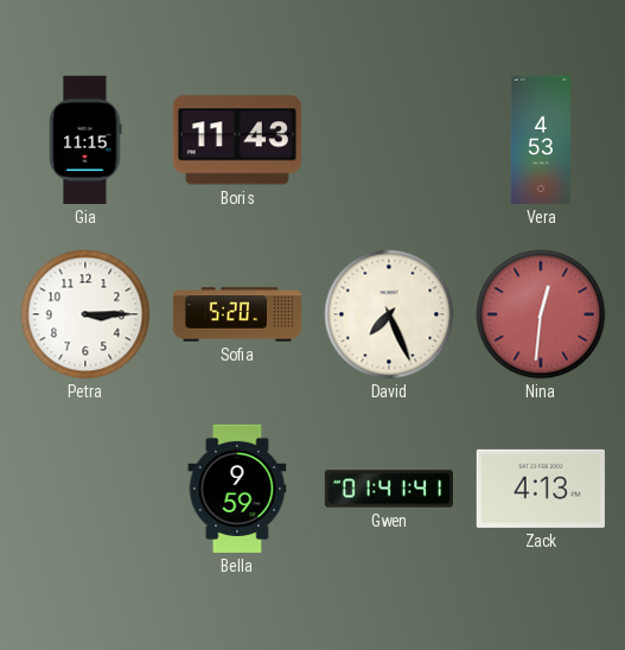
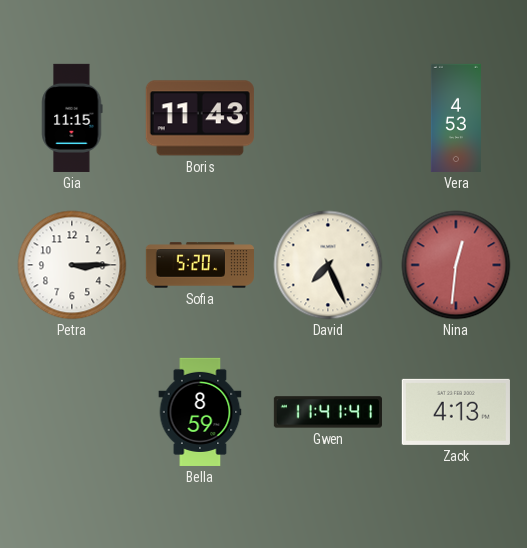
Bella: 9:59 -> 8:59
Gwen: 01:41 -> 11:41
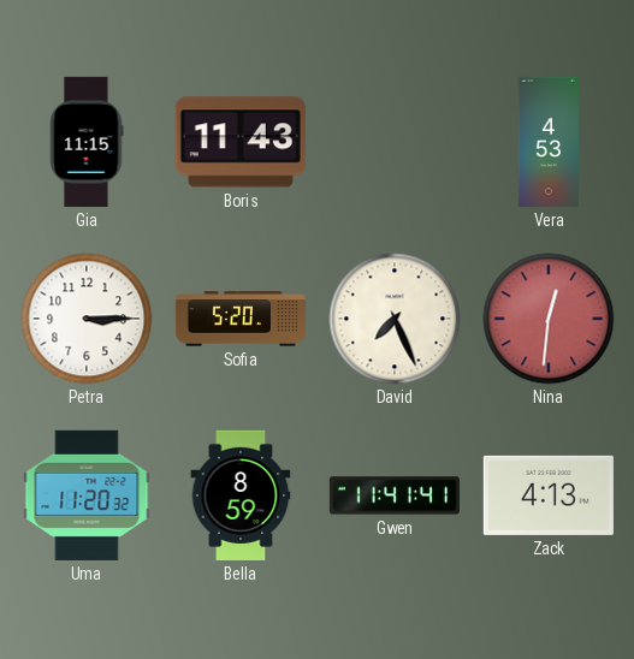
Uma: none -> 11:20
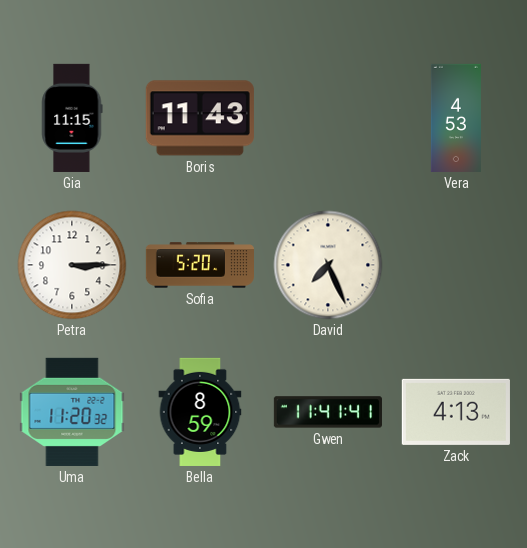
Nina: 12:31 -> none
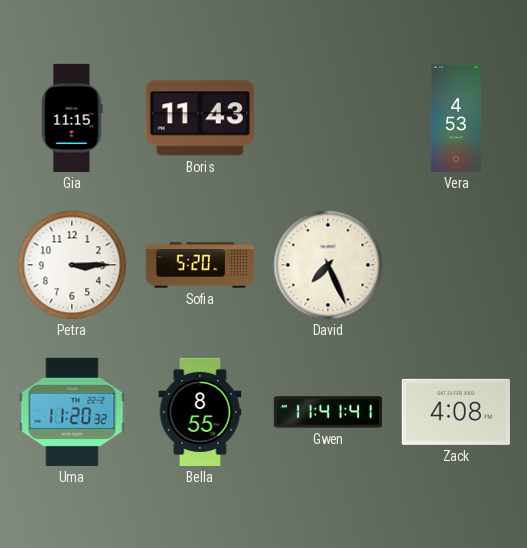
Bella: 8:59 -> 8:55
Zack: 4:13 -> 4:08
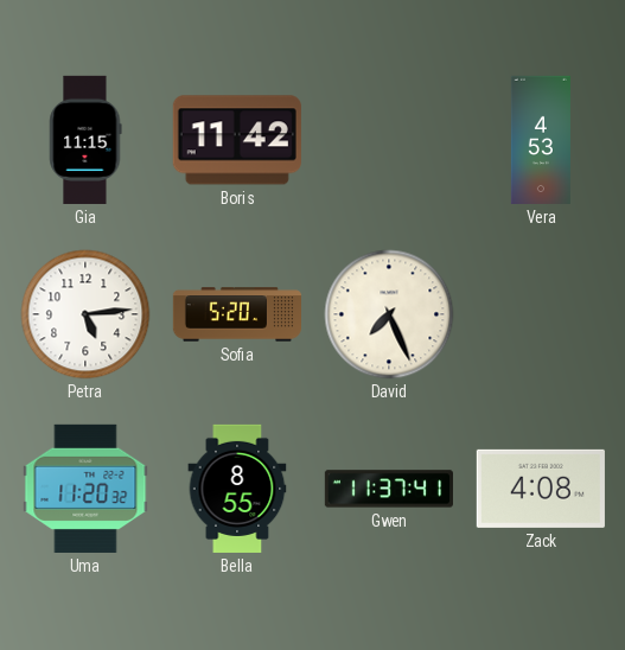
Boris: 11:43 -> 11:42
Petra: 3:15 -> 5:14
Gwen: 11:41 -> 11:37
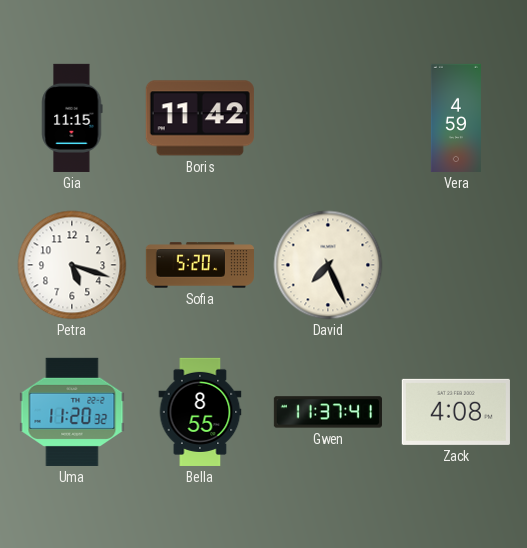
Vera: 4:53 -> 4:59
Petra: 5:14 -> 5:18
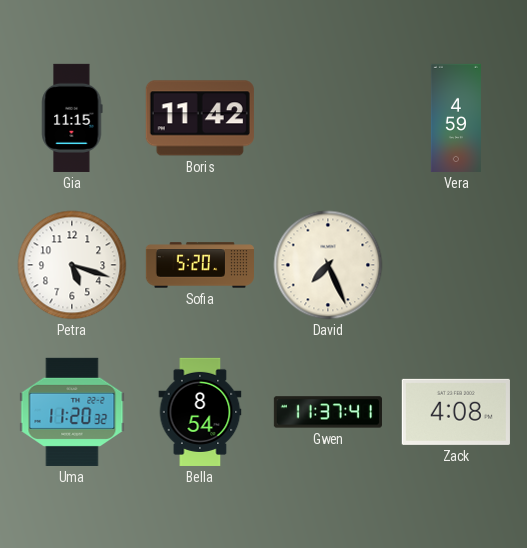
Bella: 8:55 -> 8:54
